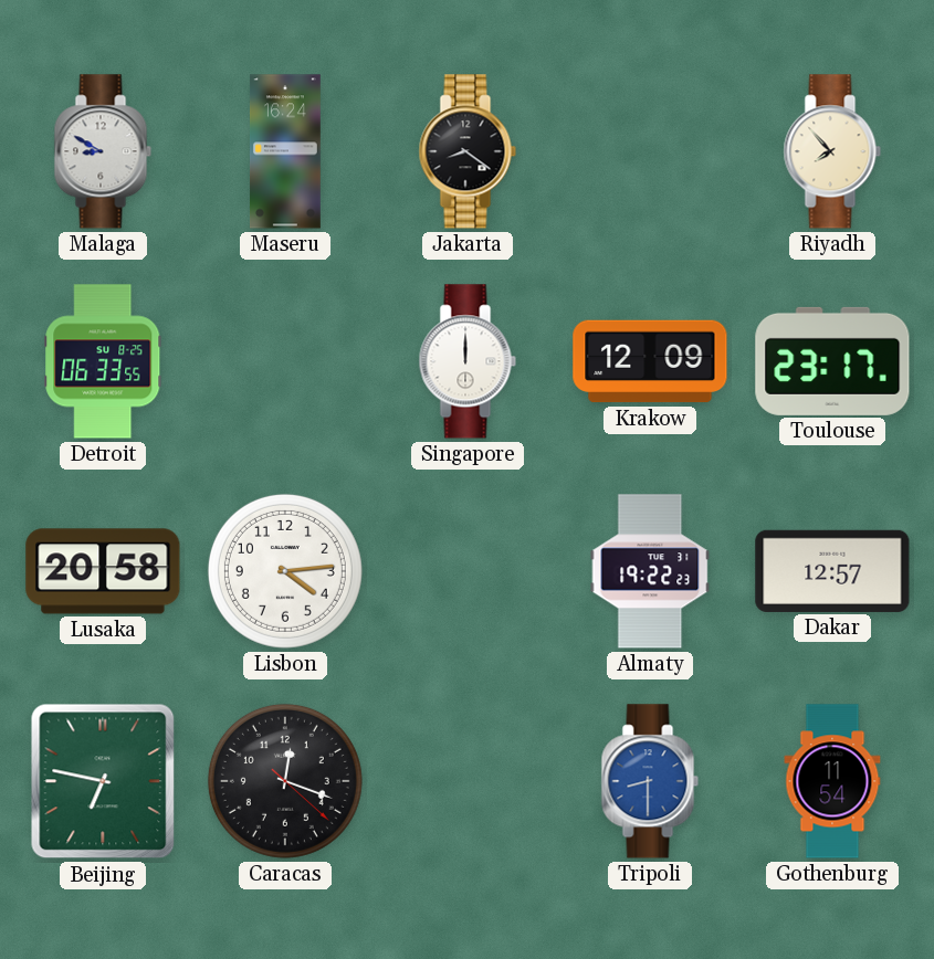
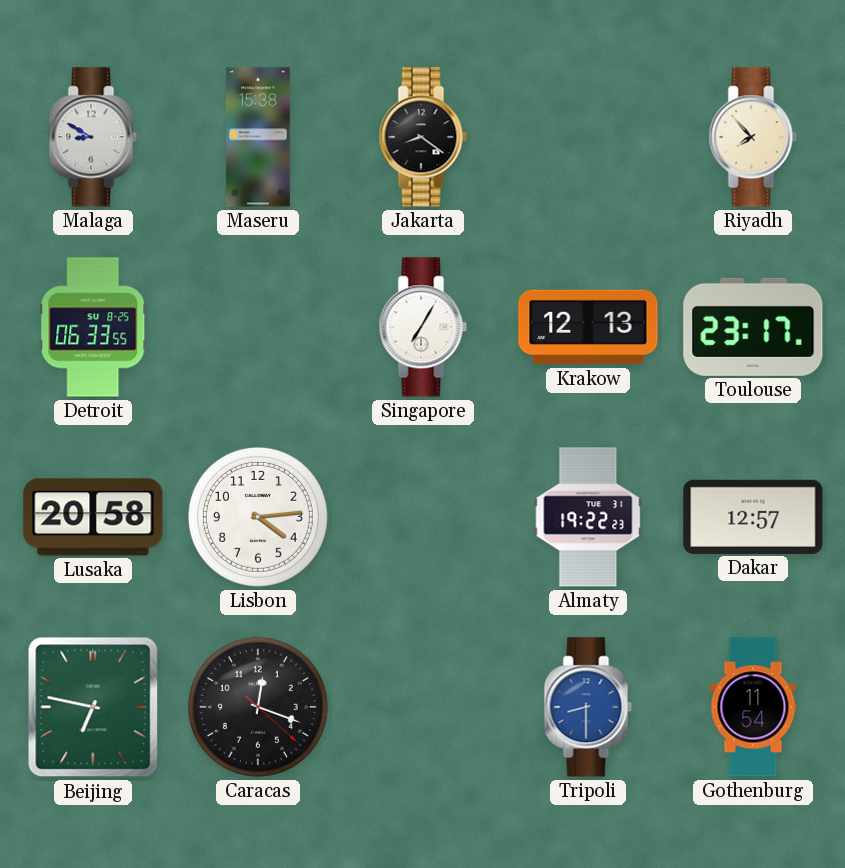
Maseru: 16:24 -> 15:38
Singapore: 12:00 -> 7:05
Krakow: 12:09 -> 12:13
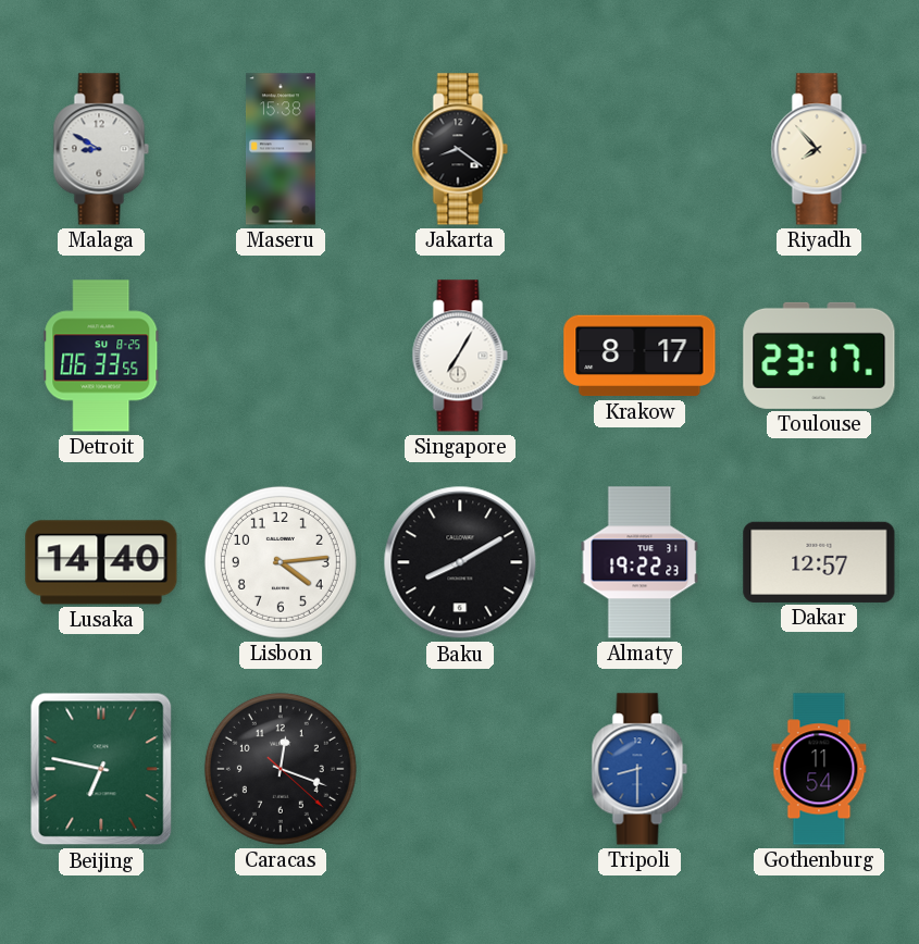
Krakow: 12:13 -> 8:17
Lusaka: 20:58 -> 14:40
Baku: none -> 8:10
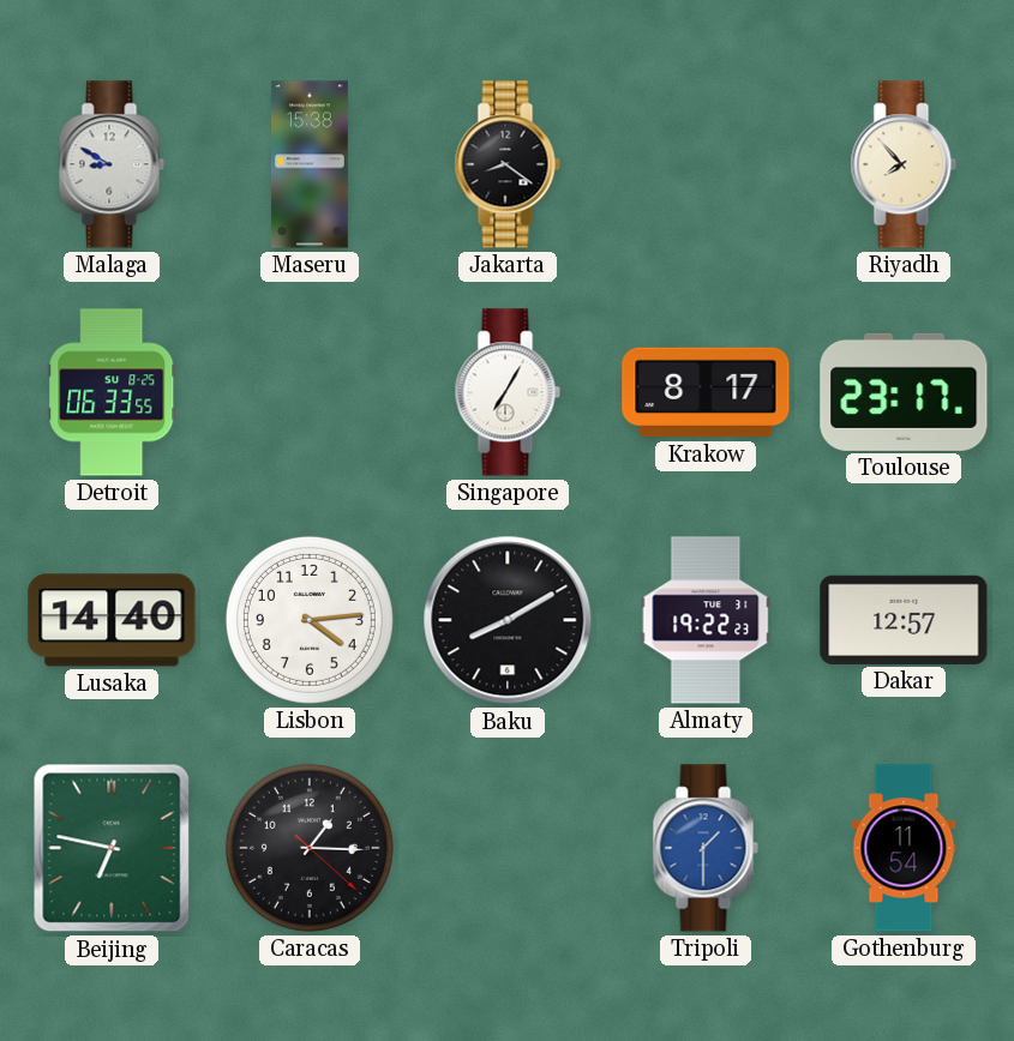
Caracas: 12:18 -> 1:15
Tripoli: 8:30 -> 1:30
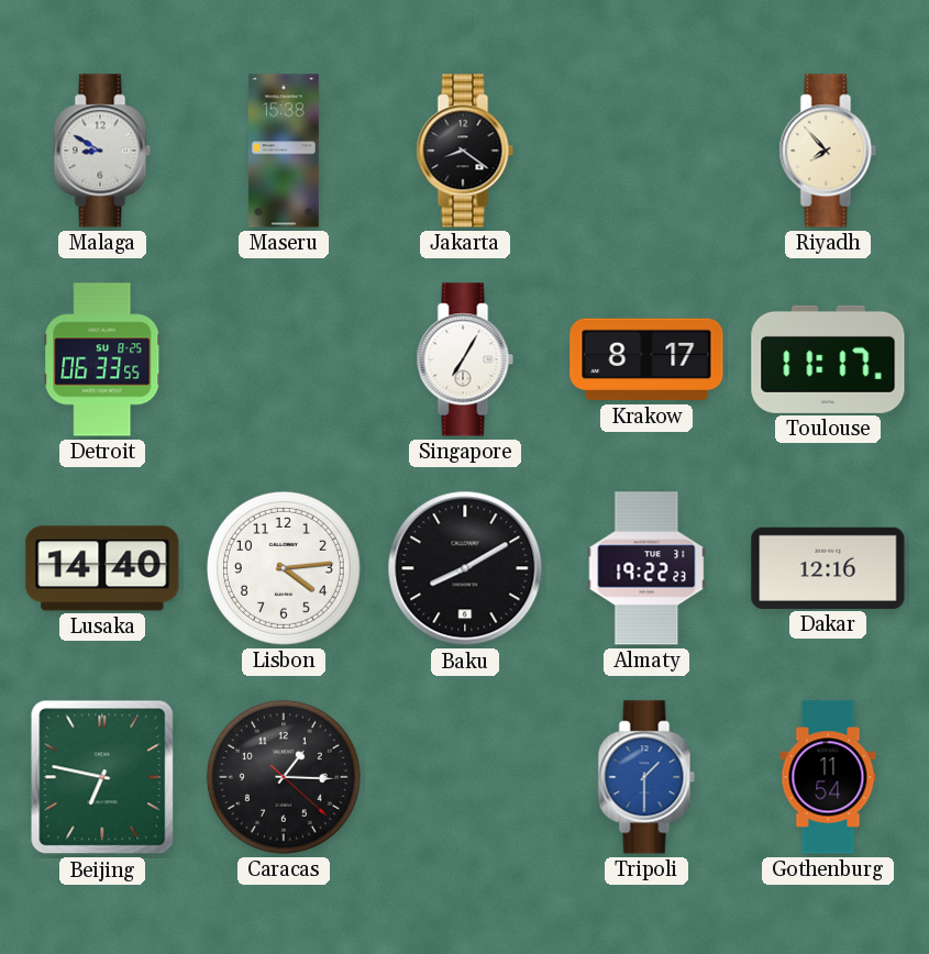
Toulouse: 23:17 -> 11:17
Dakar: 12:57 -> 12:16
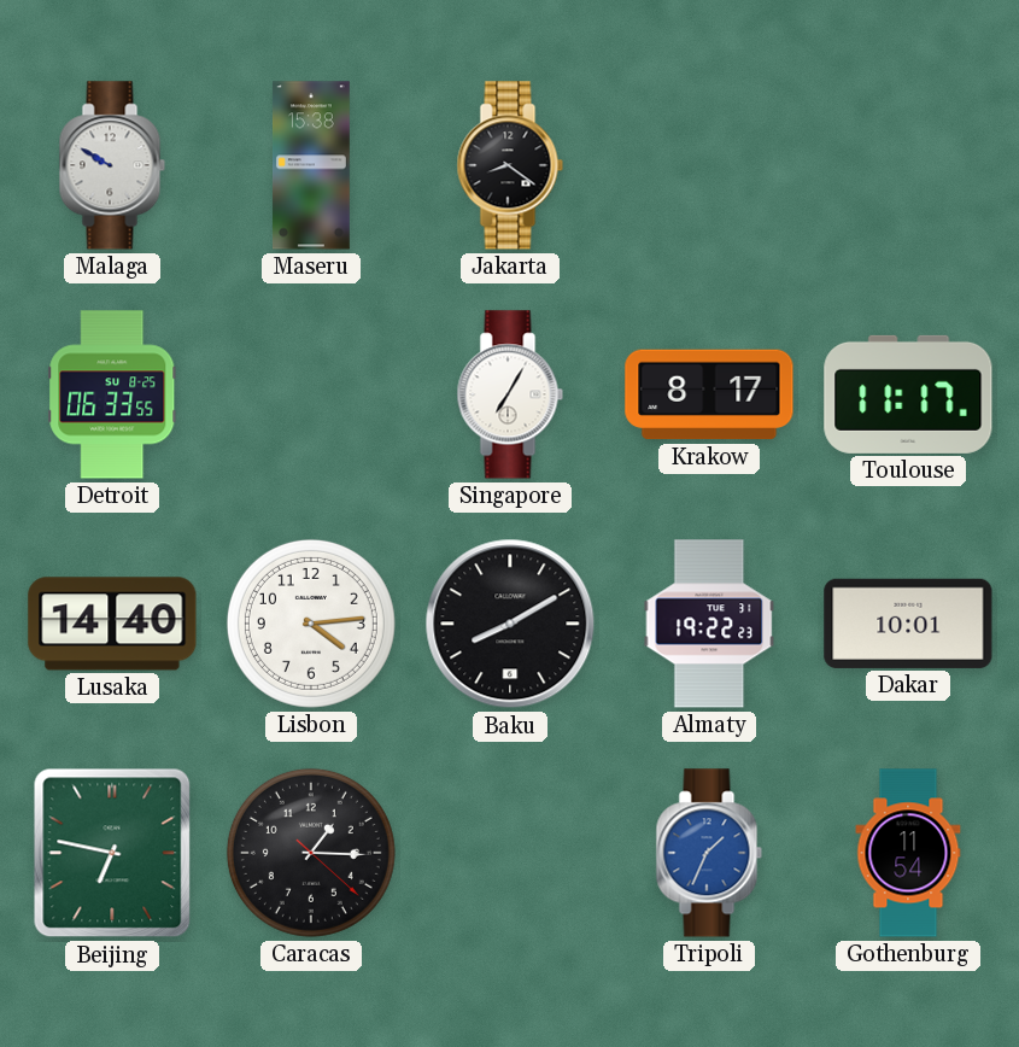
Malaga: 8:50 -> 9:50
Riyadh: 7:53 -> none
Dakar: 12:16 -> 10:01
Tripoli: 1:30 -> 1:34
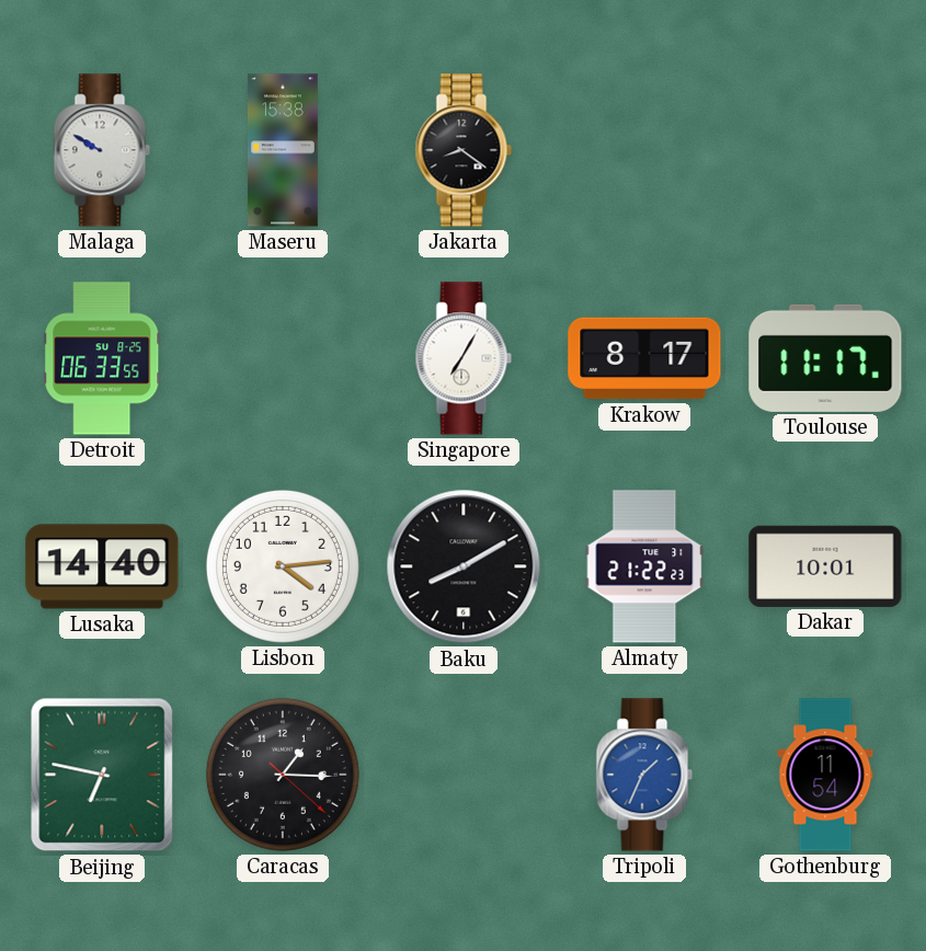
Almaty: 19:22 -> 21:22
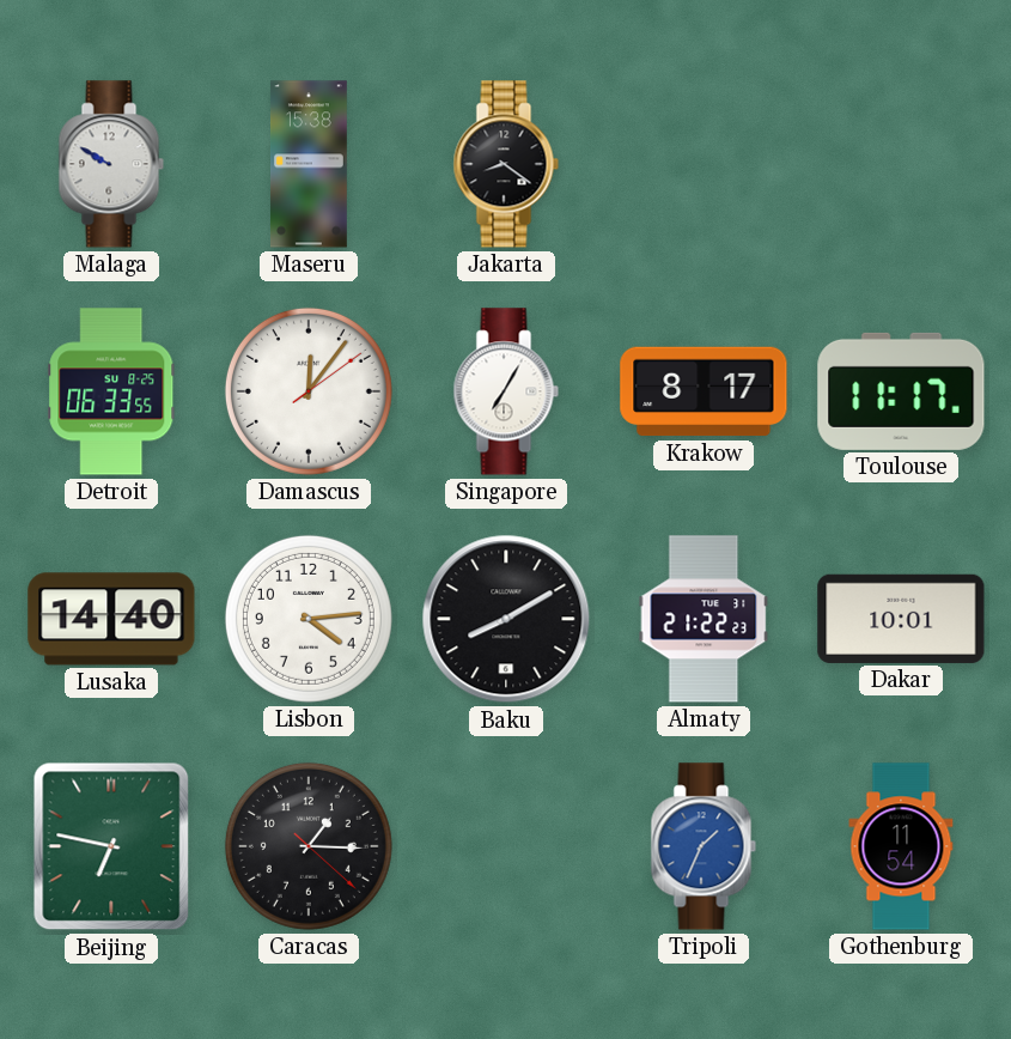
Damascus: none -> 12:06
